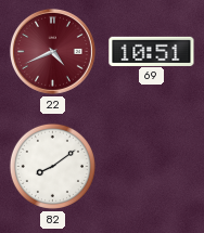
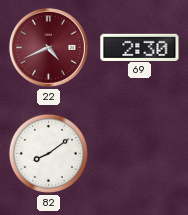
69: 10:51 -> 2:30
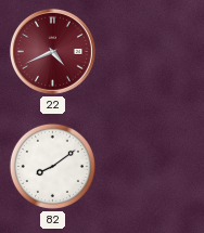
69: 2:30 -> none
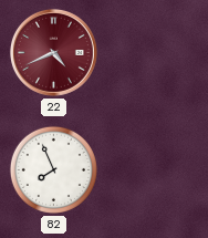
82: 8:09 -> 7:56
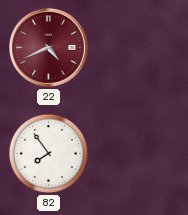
82: 7:56 -> 7:54
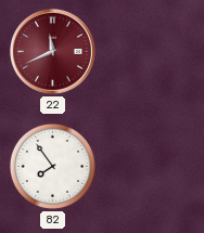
22: 4:41 -> 11:41
